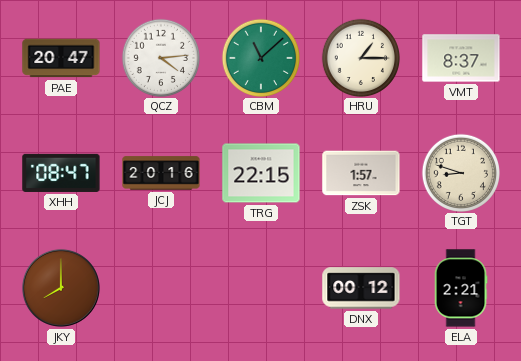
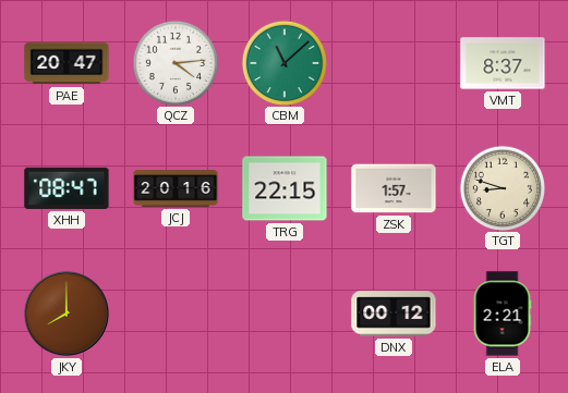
HRU: 1:15 -> none
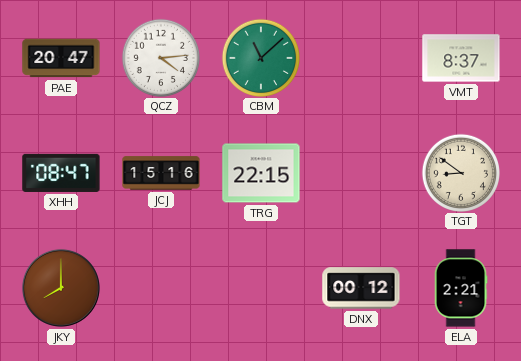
JCJ: 20:16 -> 15:16
ZSK: 1:57 -> none
TGT: 8:48 -> 8:51
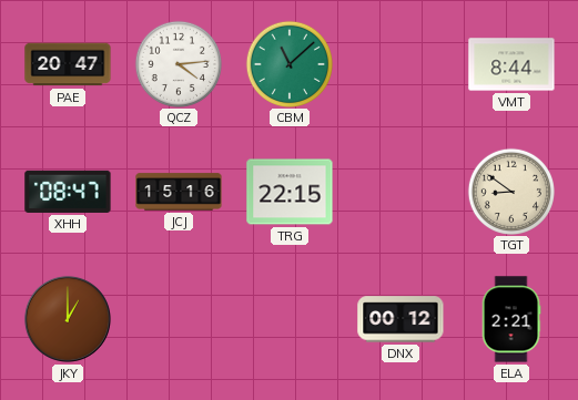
VMT: 8:37 -> 8:44
JKY: 8:00 -> 1:00
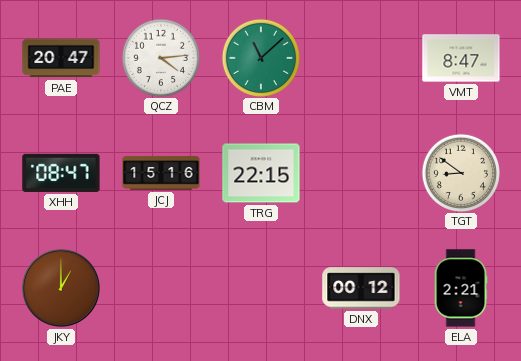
VMT: 8:44 -> 8:47
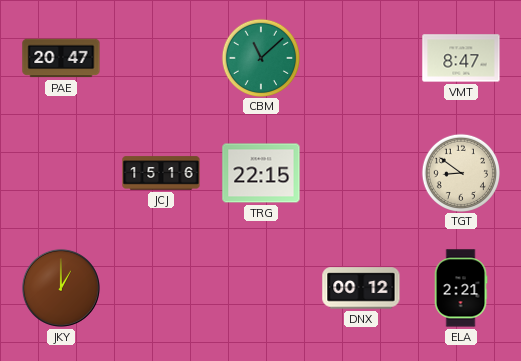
QCZ: 4:14 -> none
XHH: 08:47 -> none
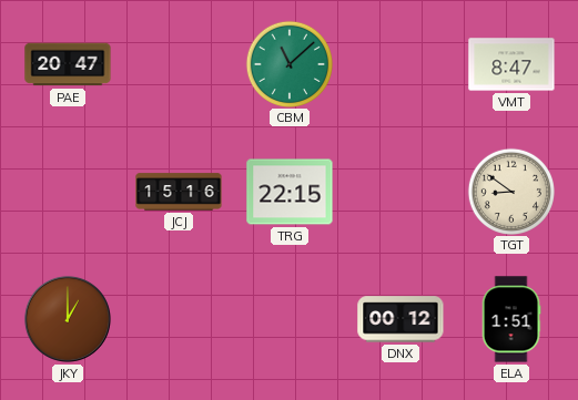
ELA: 2:21 -> 1:51
